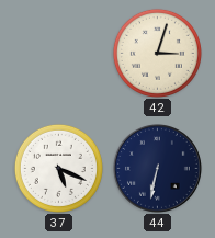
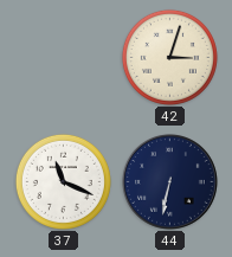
37: 5:19 -> 11:19
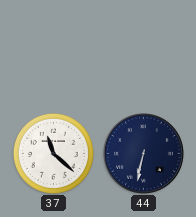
42: 3:03 -> none
37: 11:19 -> 11:22
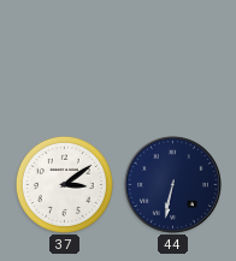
37: 11:22 -> 3:09
